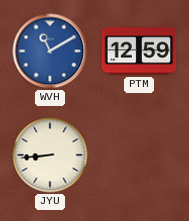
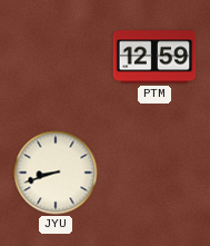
WVH: 11:10 -> none
JYU: 8:44 -> 8:42
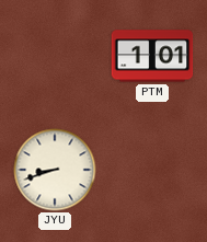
PTM: 12:59 -> 1:01
